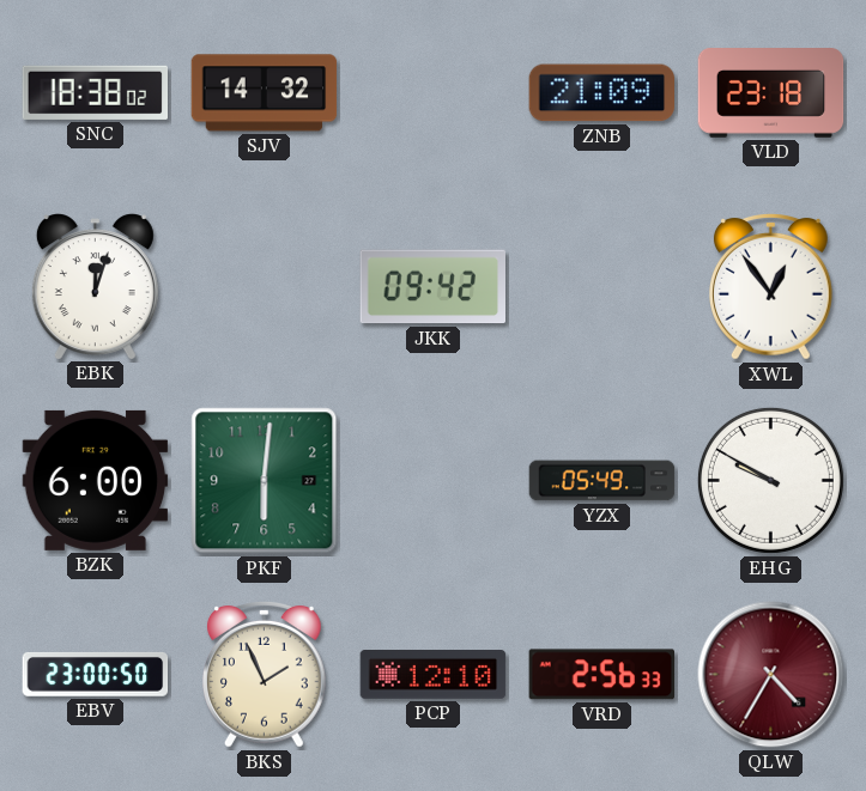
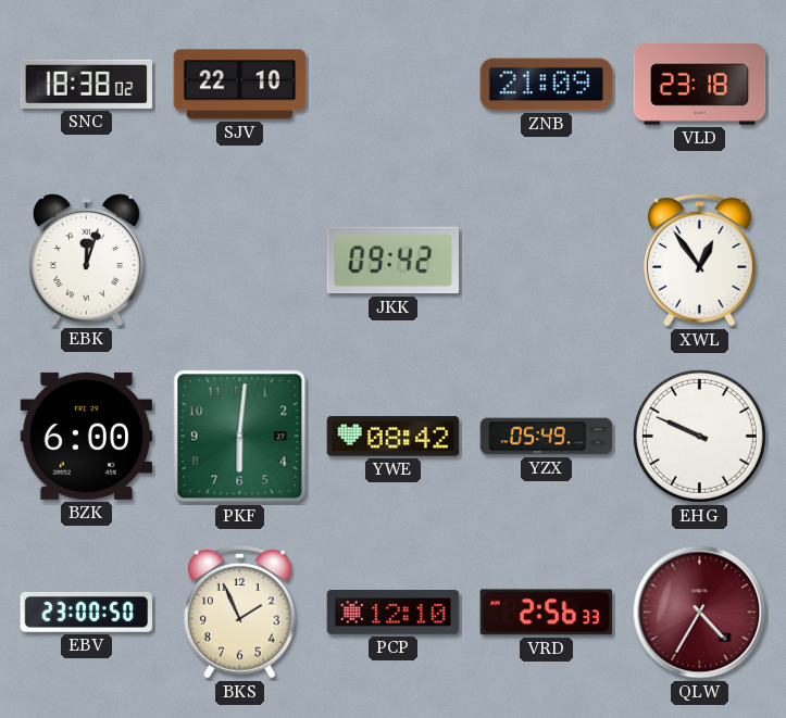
SJV: 14:32 -> 22:10
YWE: none -> 08:42
EHG: 9:50 -> 9:49
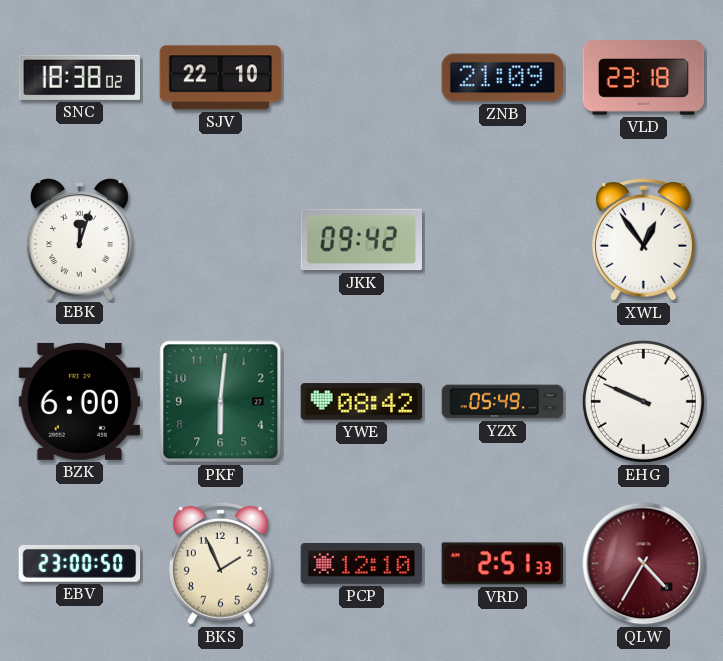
VRD: 2:56 -> 2:51
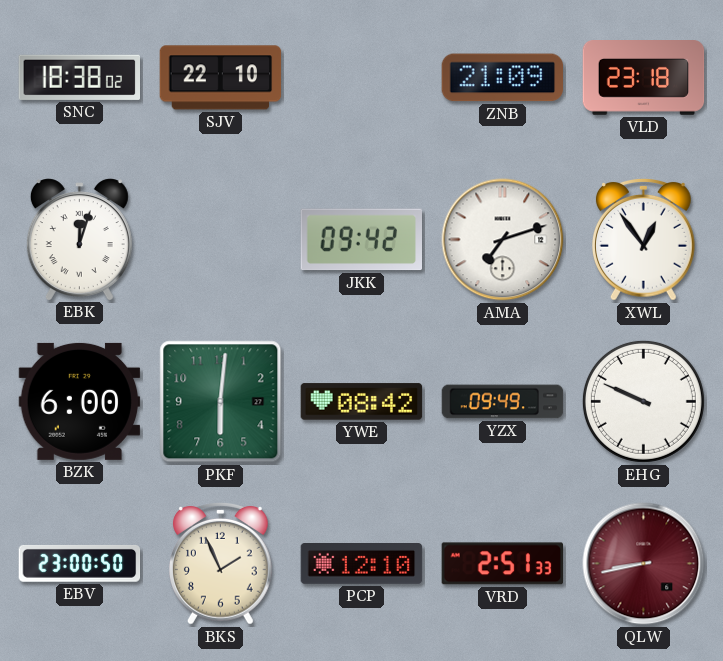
AMA: none -> 7:12
YZX: 05:49 -> 09:49
QLW: 4:35 -> 8:43
